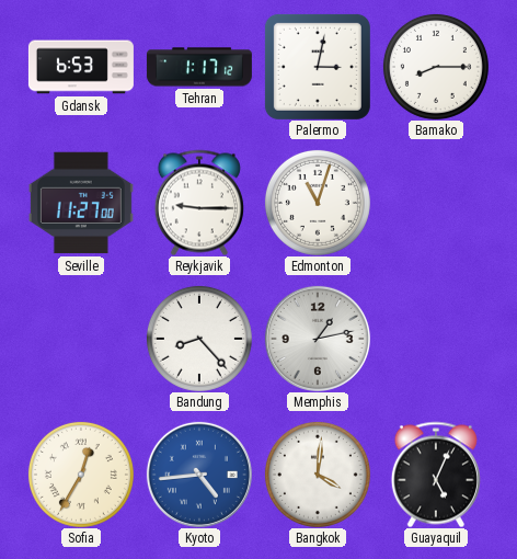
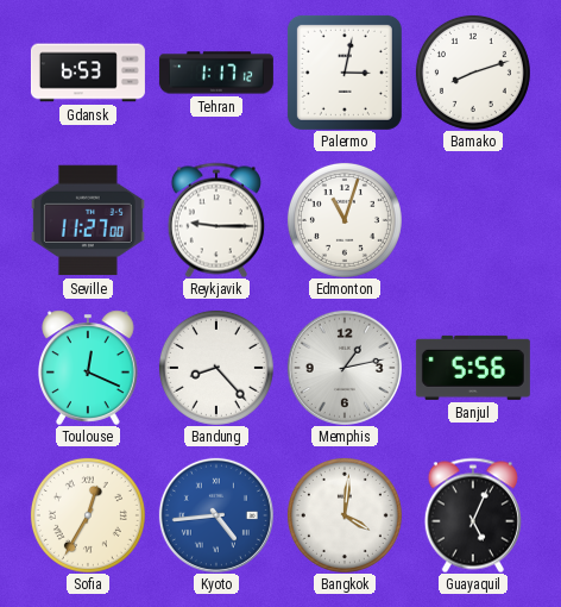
Bamako: 8:15 -> 8:12
Toulouse: none -> 12:19
Banjul: none -> 5:56
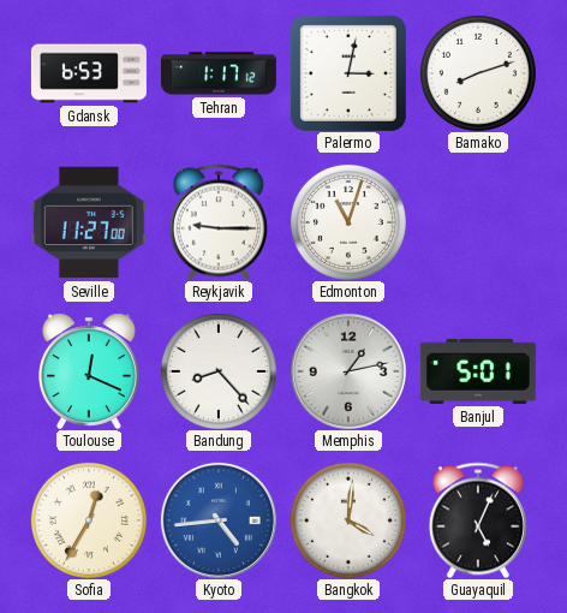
Banjul: 5:56 -> 5:01
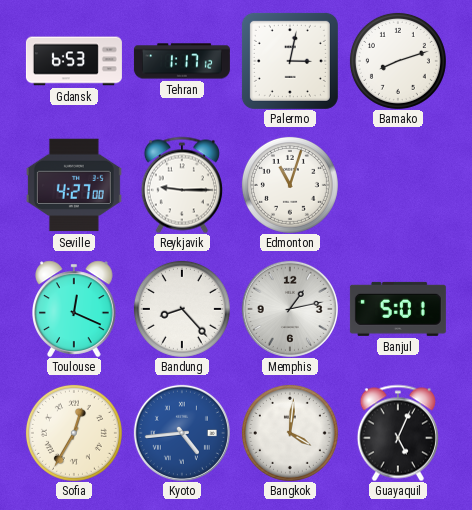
Seville: 11:27 -> 4:27
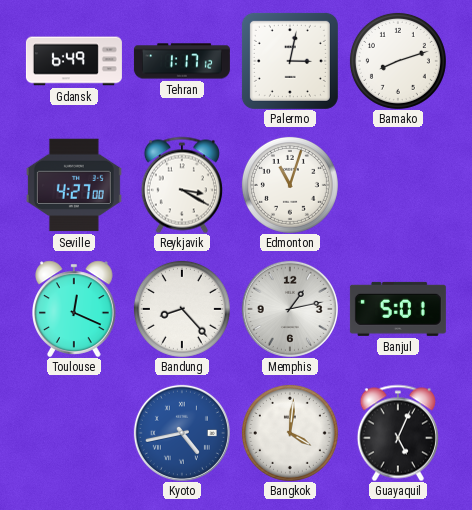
Gdansk: 6:53 -> 6:49
Reykjavik: 9:15 -> 3:20
Sofia: 12:35 -> none
Kyoto: 4:44 -> 4:43
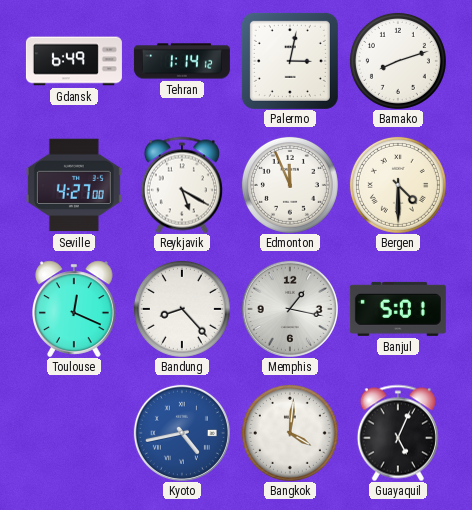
Tehran: 1:17 -> 1:14
Reykjavik: 3:20 -> 5:20
Edmonton: 11:03 -> 11:56
Bergen: none -> 4:30
Memphis: 1:13 -> 1:17
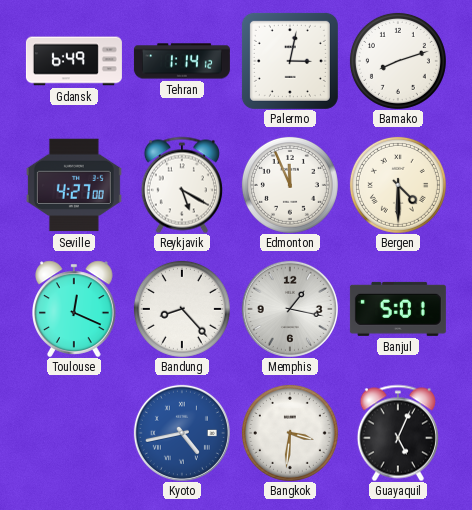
Bangkok: 4:01 -> 3:31
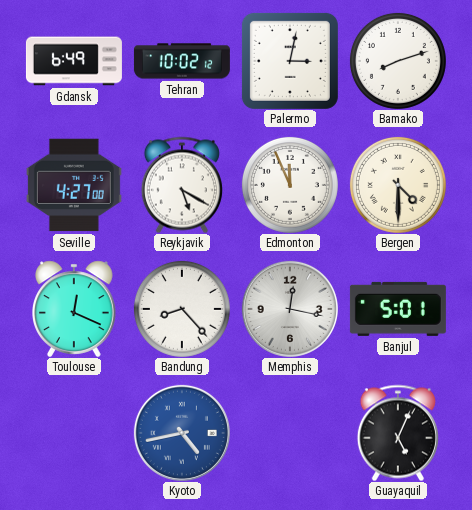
Tehran: 1:14 -> 10:02
Memphis: 1:17 -> 12:17
Bangkok: 3:31 -> none
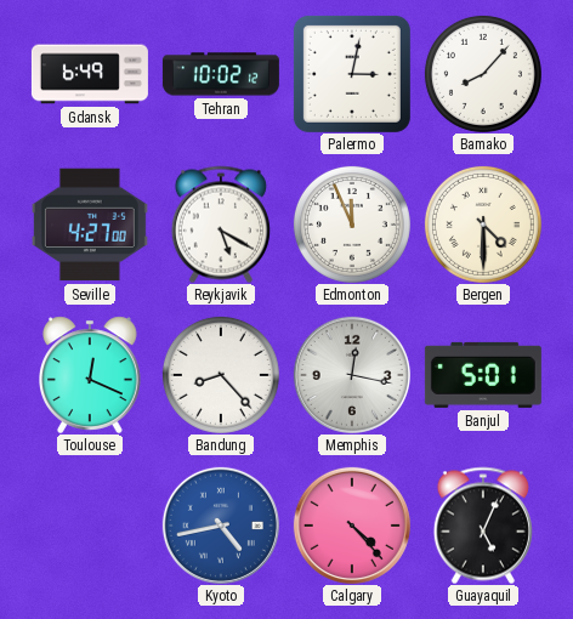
Bamako: 8:12 -> 8:07
Calgary: none -> 4:23
